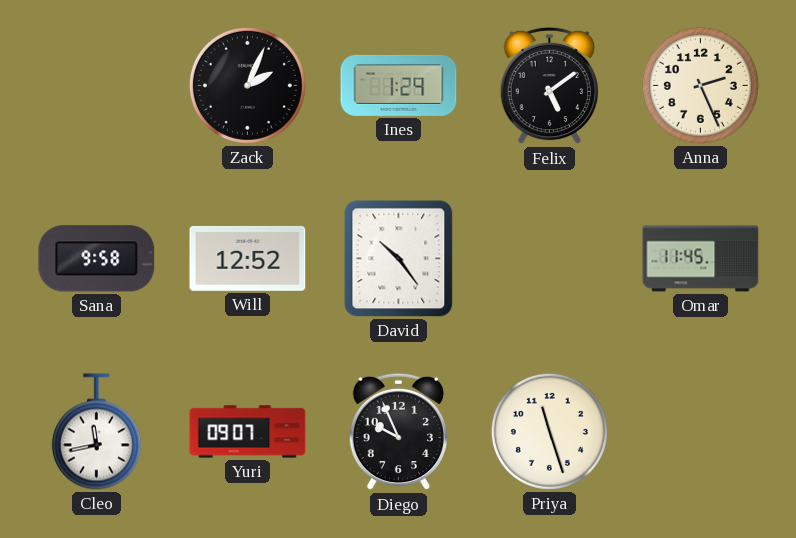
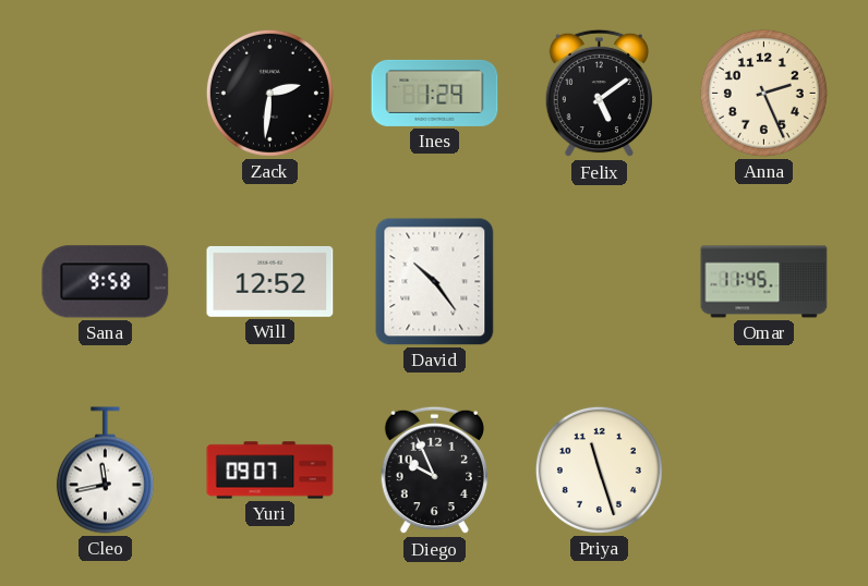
Zack: 2:04 -> 2:31
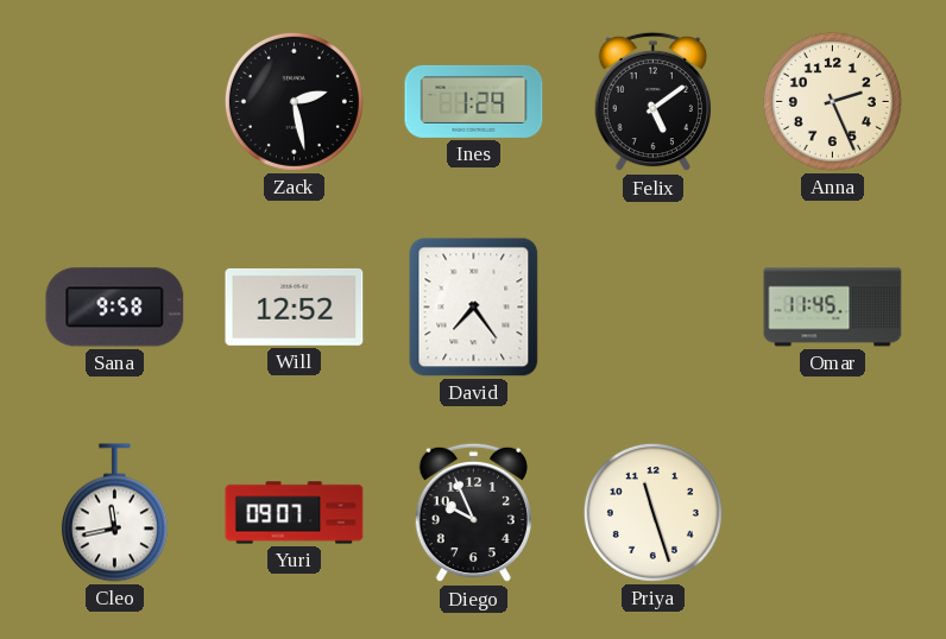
Zack: 2:31 -> 2:28
David: 10:24 -> 7:24
